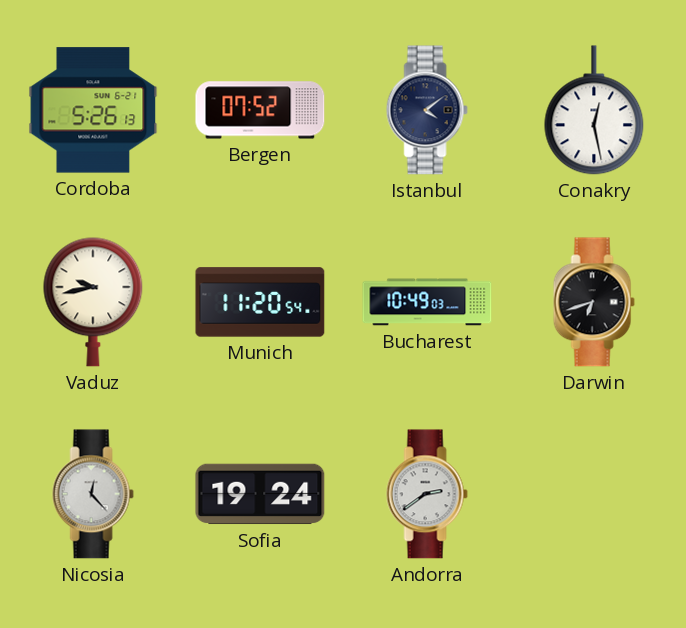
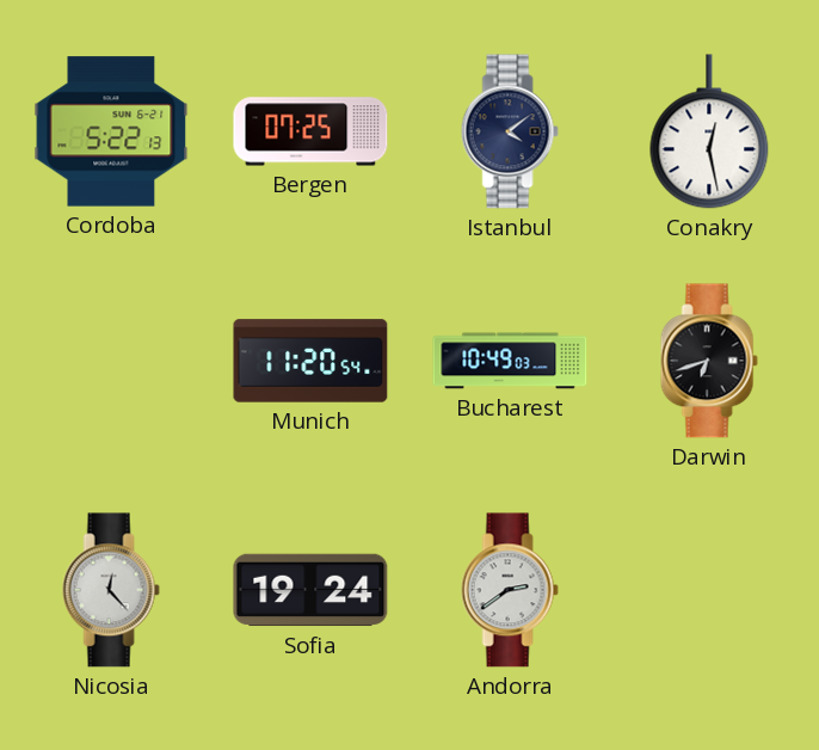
Cordoba: 5:26 -> 5:22
Bergen: 07:52 -> 07:25
Vaduz: 9:43 -> none
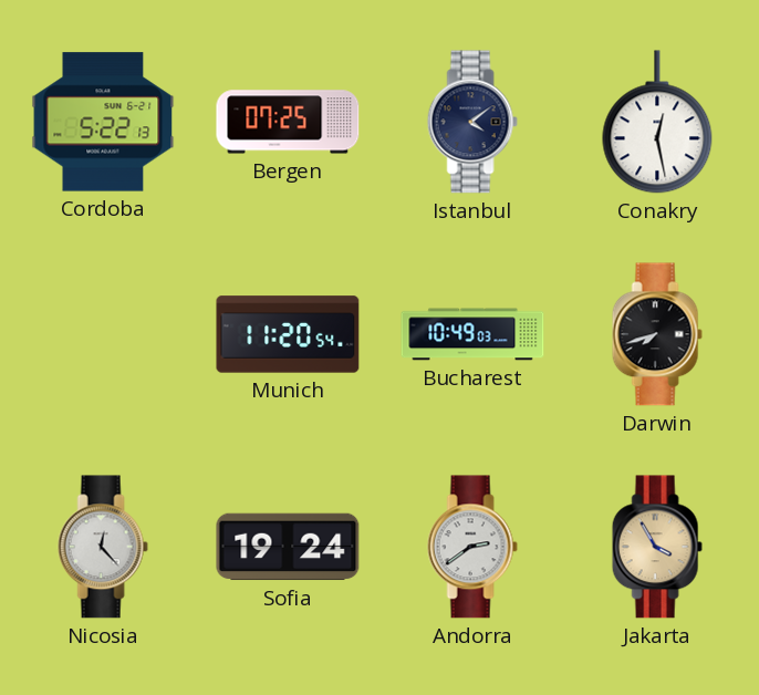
Darwin: 6:42 -> 7:42
Jakarta: none -> 3:55
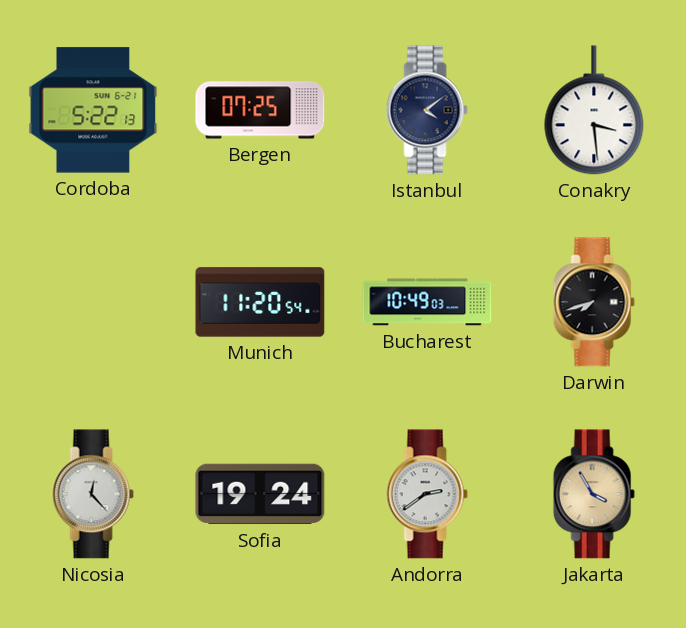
Conakry: 12:28 -> 3:29
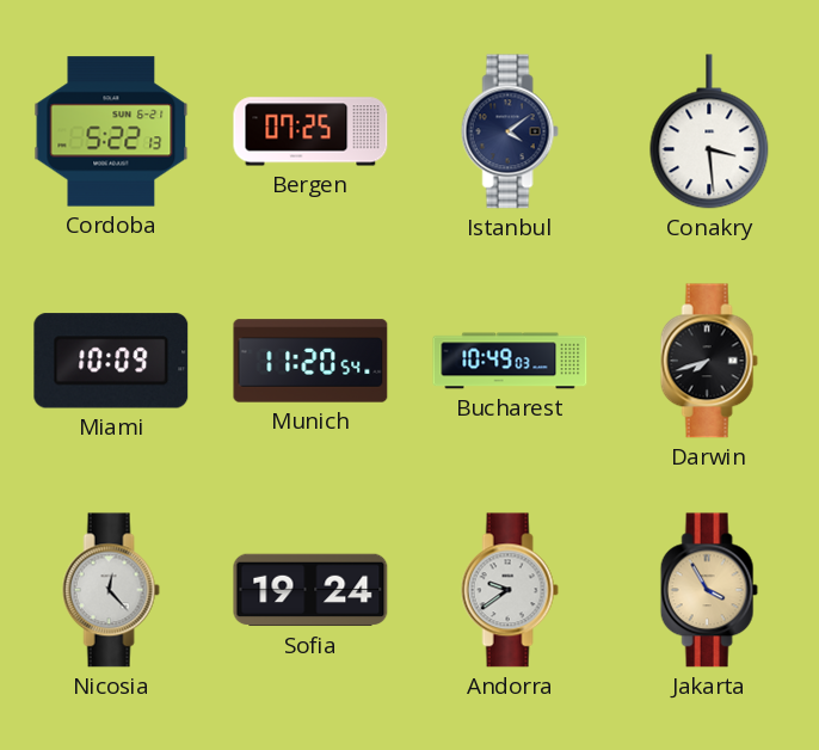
Miami: none -> 10:09
Andorra: 2:39 -> 9:39
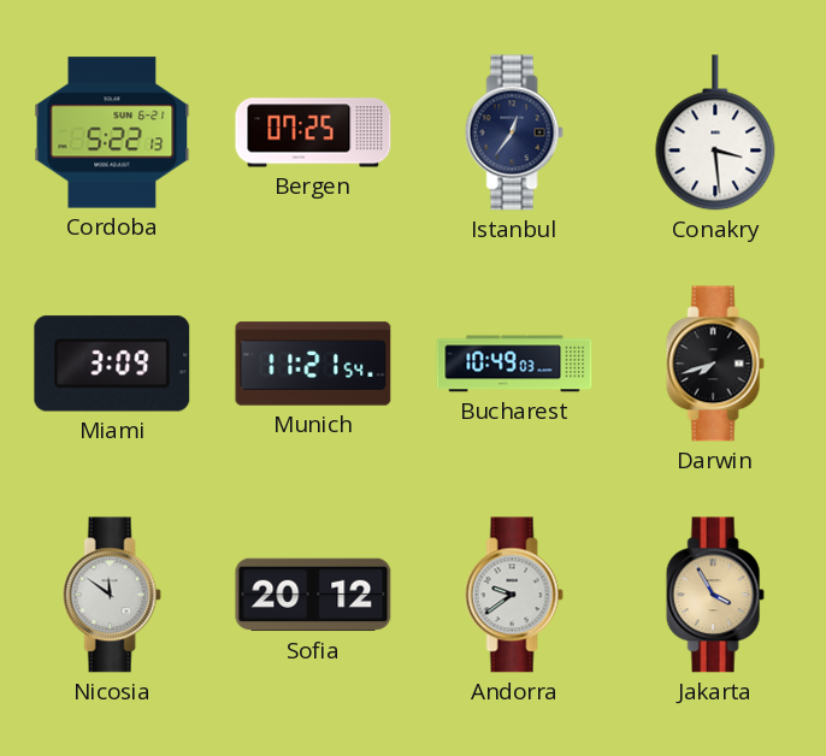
Istanbul: 4:09 -> 12:36
Miami: 10:09 -> 3:09
Munich: 11:20 -> 11:21
Nicosia: 12:23 -> 11:51
Sofia: 19:24 -> 20:12
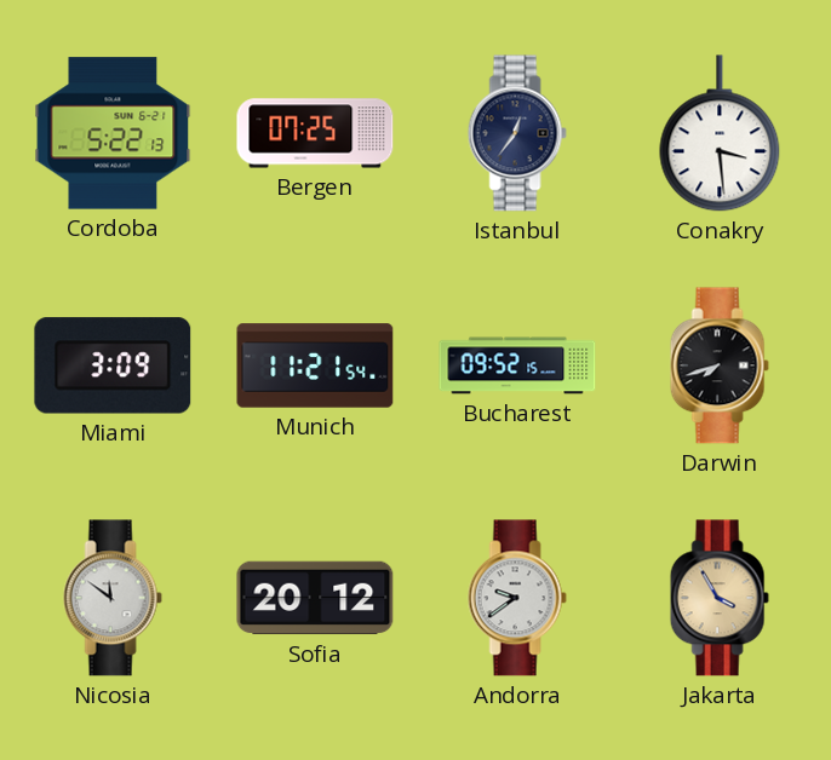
Bucharest: 10:49 -> 09:52
